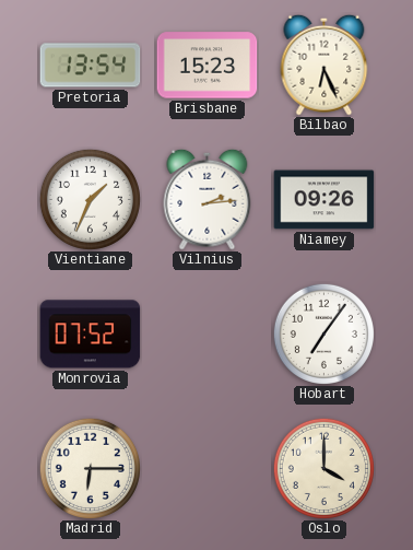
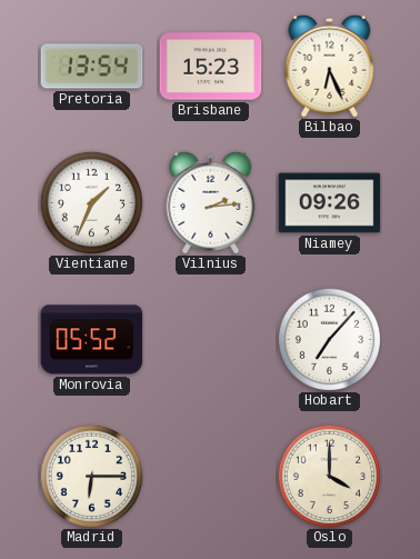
Monrovia: 07:52 -> 05:52
Hobart: 7:06 -> 7:07
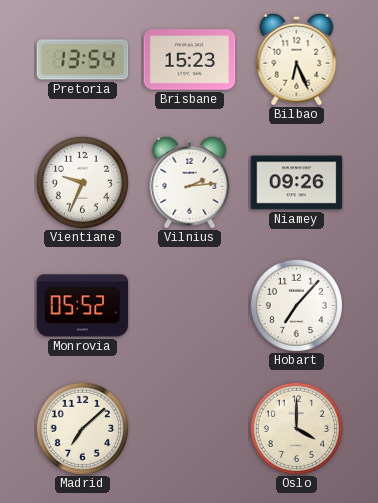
Vientiane: 1:34 -> 9:34
Madrid: 6:15 -> 7:08
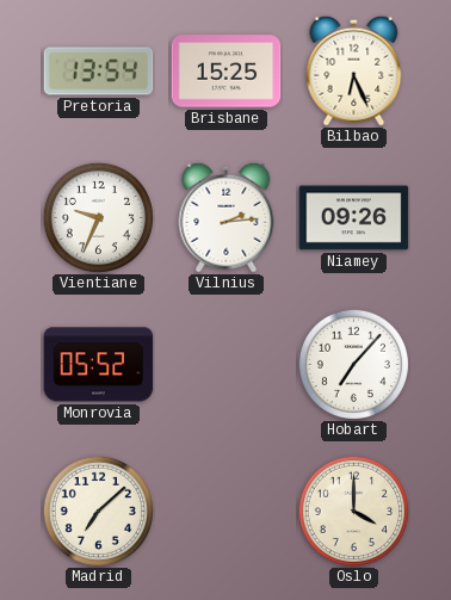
Brisbane: 15:23 -> 15:25
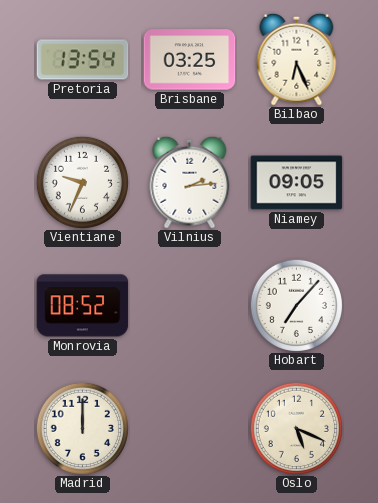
Brisbane: 15:25 -> 03:25
Niamey: 09:26 -> 09:05
Monrovia: 05:52 -> 08:52
Madrid: 7:08 -> 12:00
Oslo: 4:00 -> 5:19
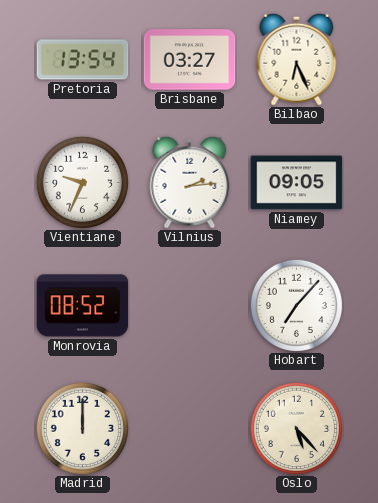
Brisbane: 03:25 -> 03:27
Oslo: 5:19 -> 5:23
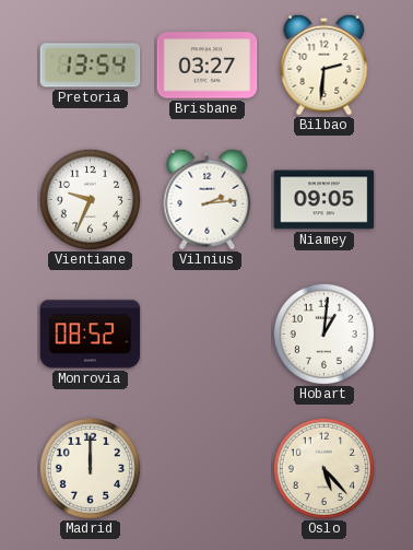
Bilbao: 6:26 -> 2:31
Hobart: 7:07 -> 1:01
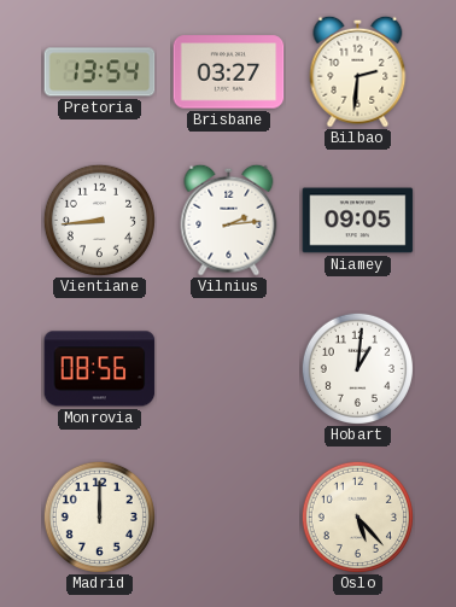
Vientiane: 9:34 -> 8:44
Monrovia: 08:52 -> 08:56
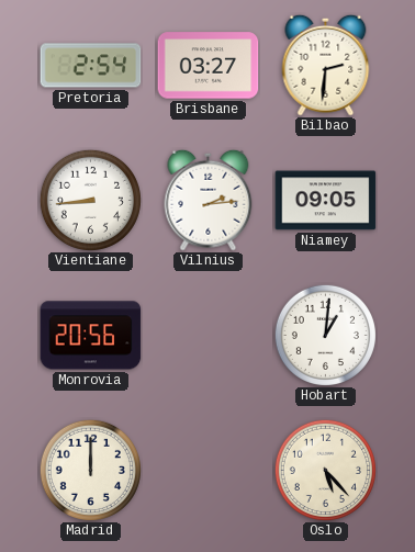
Pretoria: 13:54 -> 2:54
Monrovia: 08:56 -> 20:56
